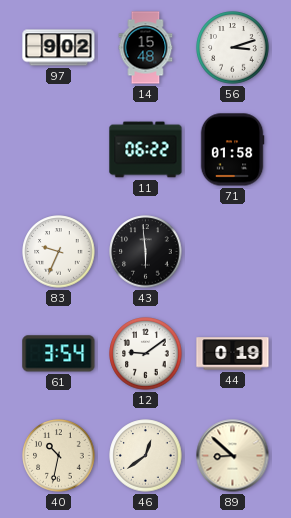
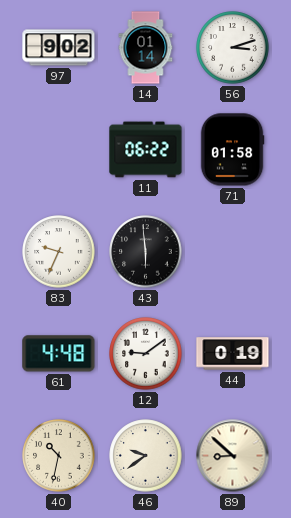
14: 15:48 -> 01:14
61: 3:54 -> 4:48
46: 12:39 -> 9:39
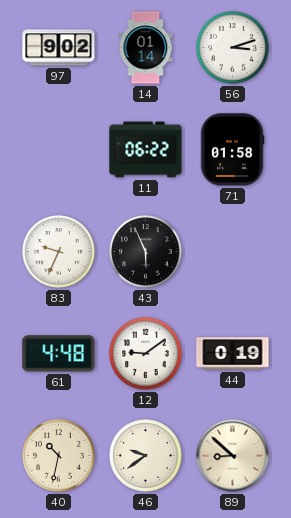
43: 5:59 -> 5:56
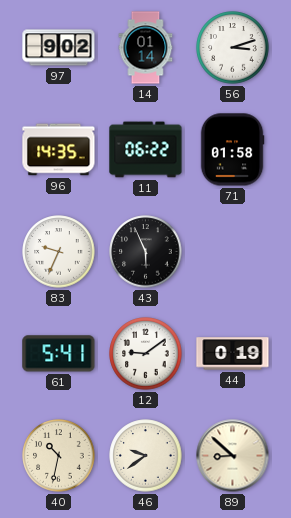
96: none -> 14:35
61: 4:48 -> 5:41
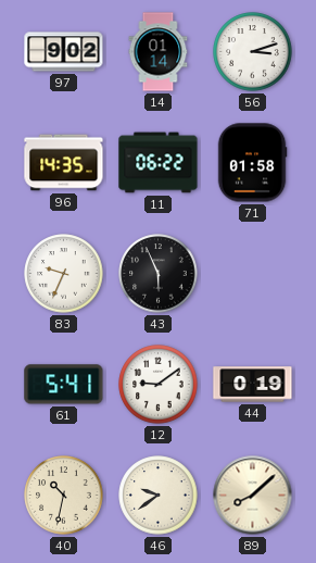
89: 8:52 -> 8:08
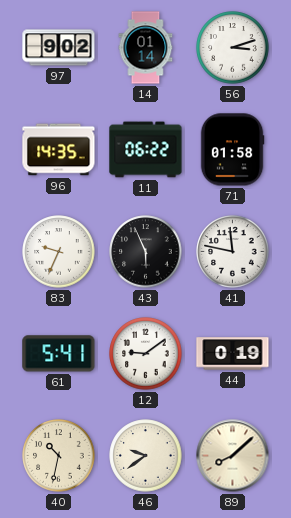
41: none -> 11:47
